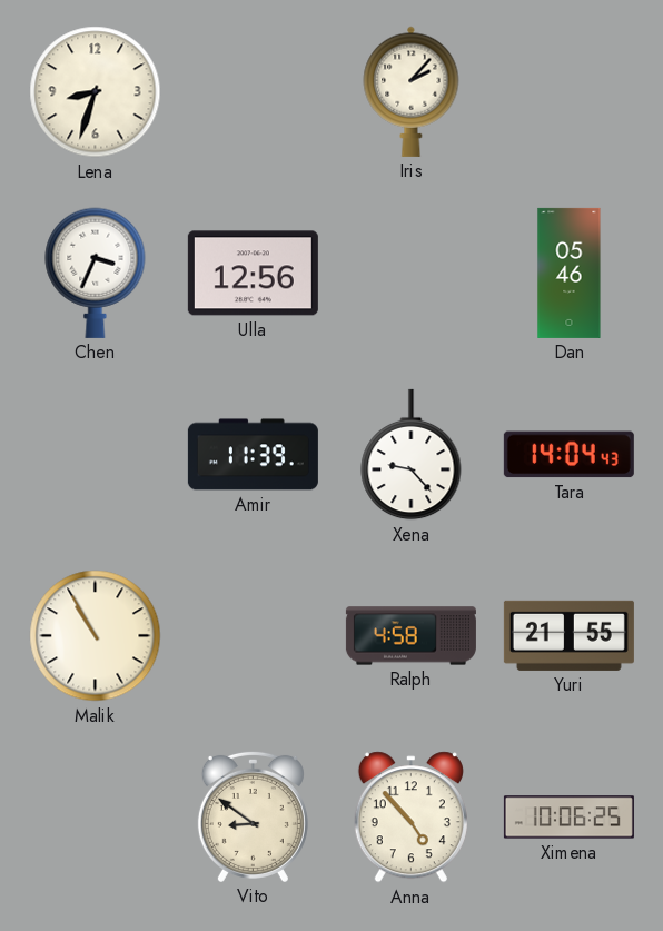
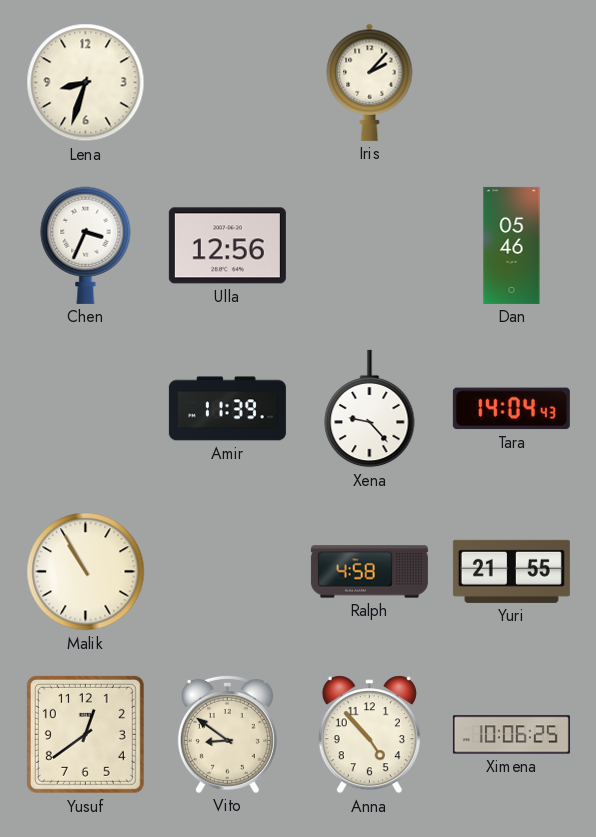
Yusuf: none -> 12:39
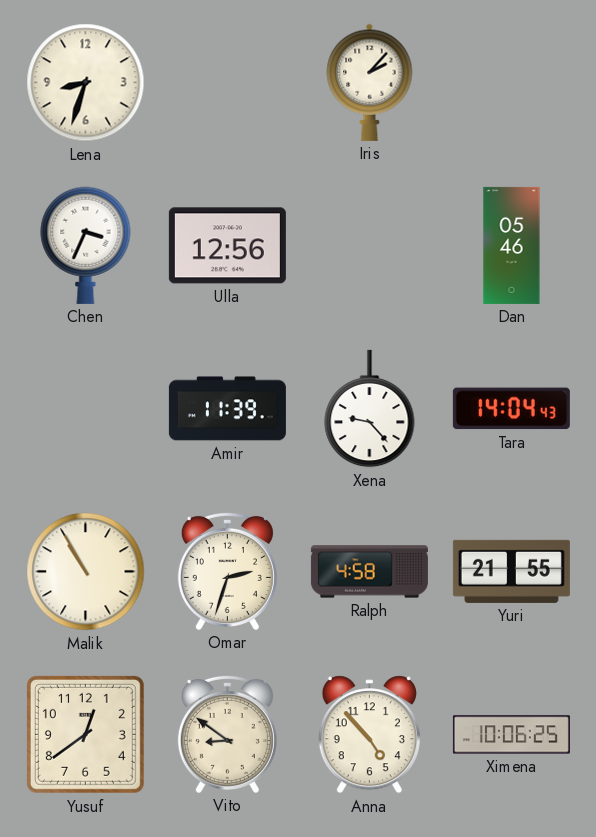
Omar: none -> 2:33
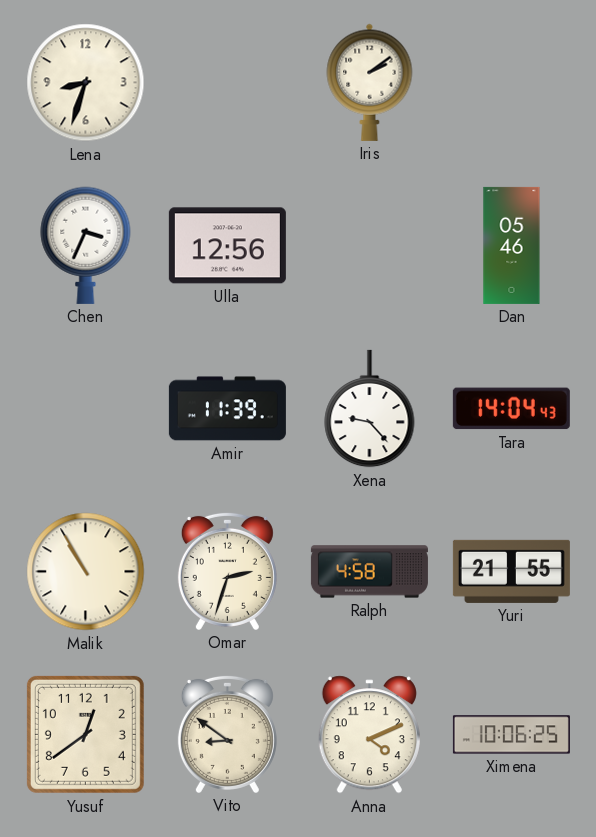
Iris: 2:07 -> 2:09
Anna: 4:53 -> 4:11
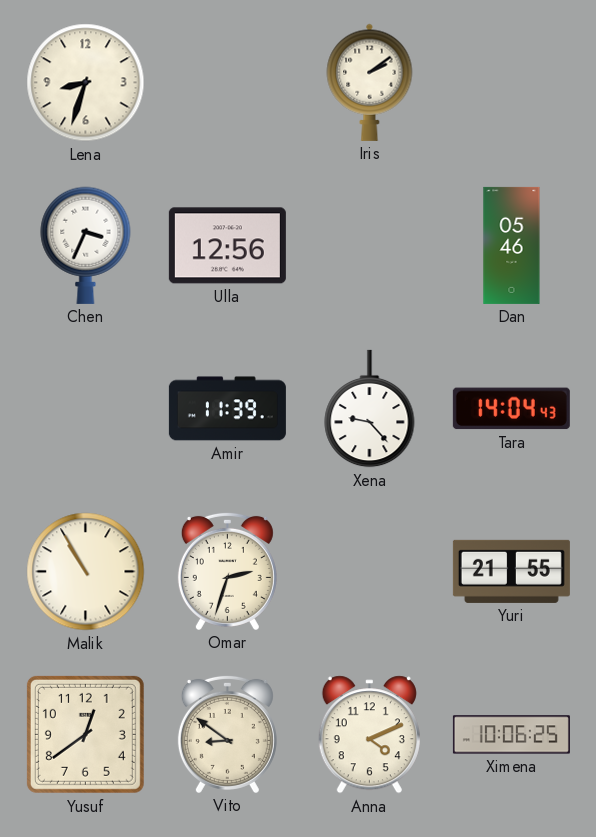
Ralph: 4:58 -> none
